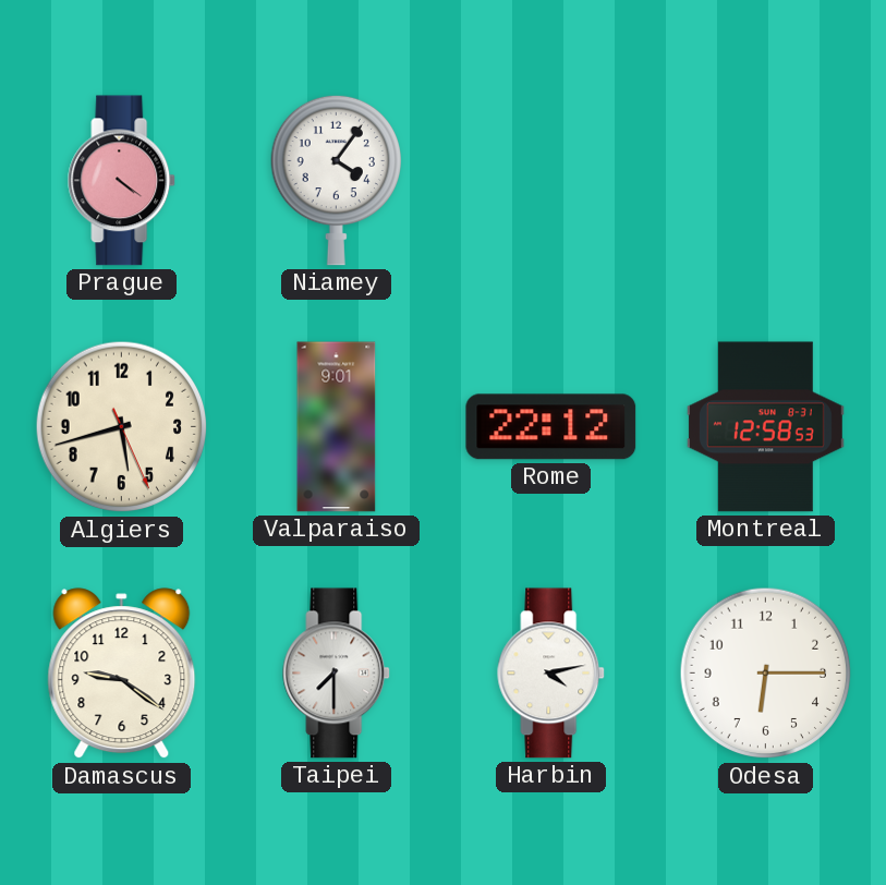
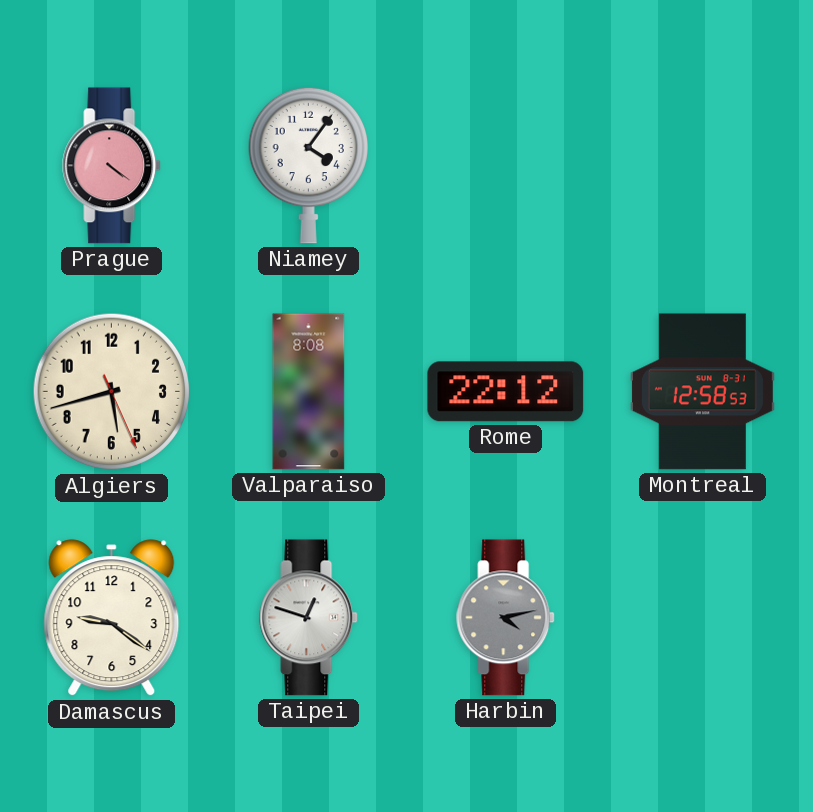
Valparaiso: 9:01 -> 8:08
Taipei: 7:30 -> 12:48
Harbin dial: white -> grey
Odesa: 6:15 -> none
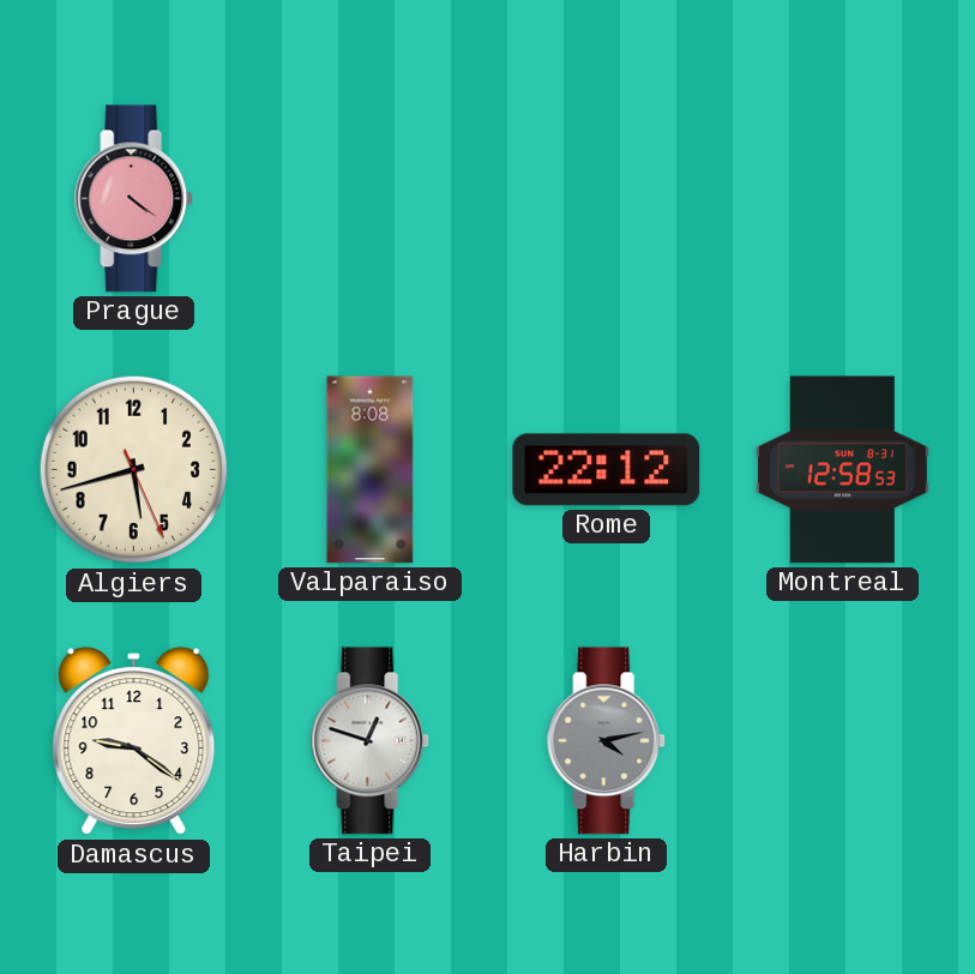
Niamey: 4:06 -> none
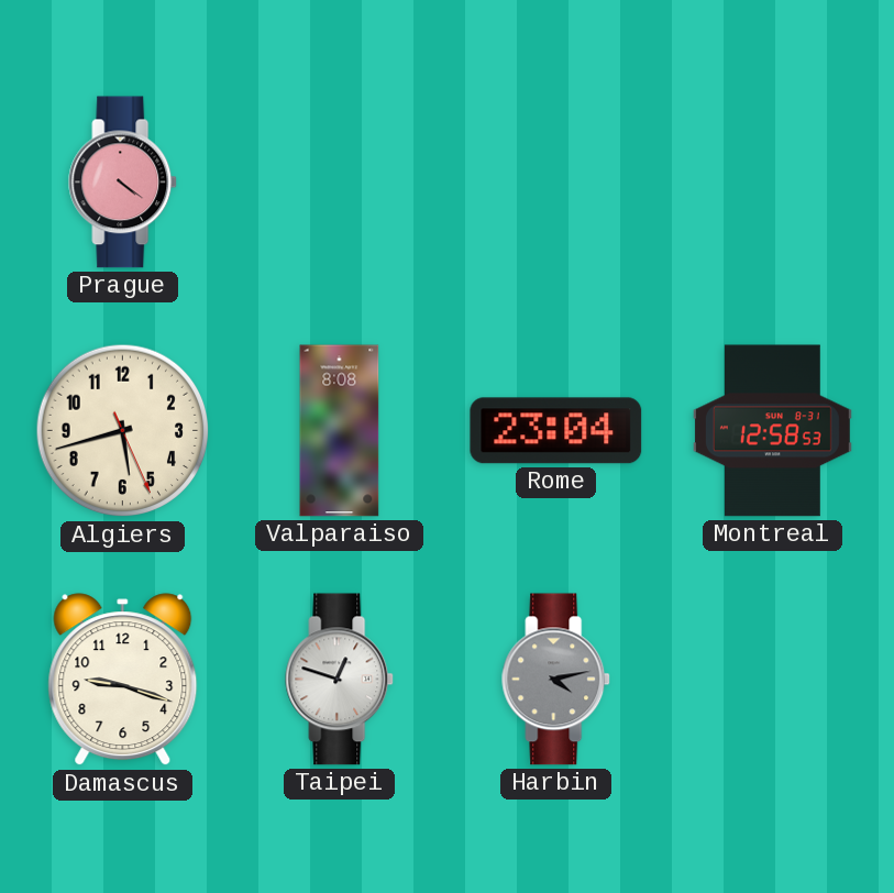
Rome: 22:12 -> 23:04
Damascus: 9:21 -> 9:18
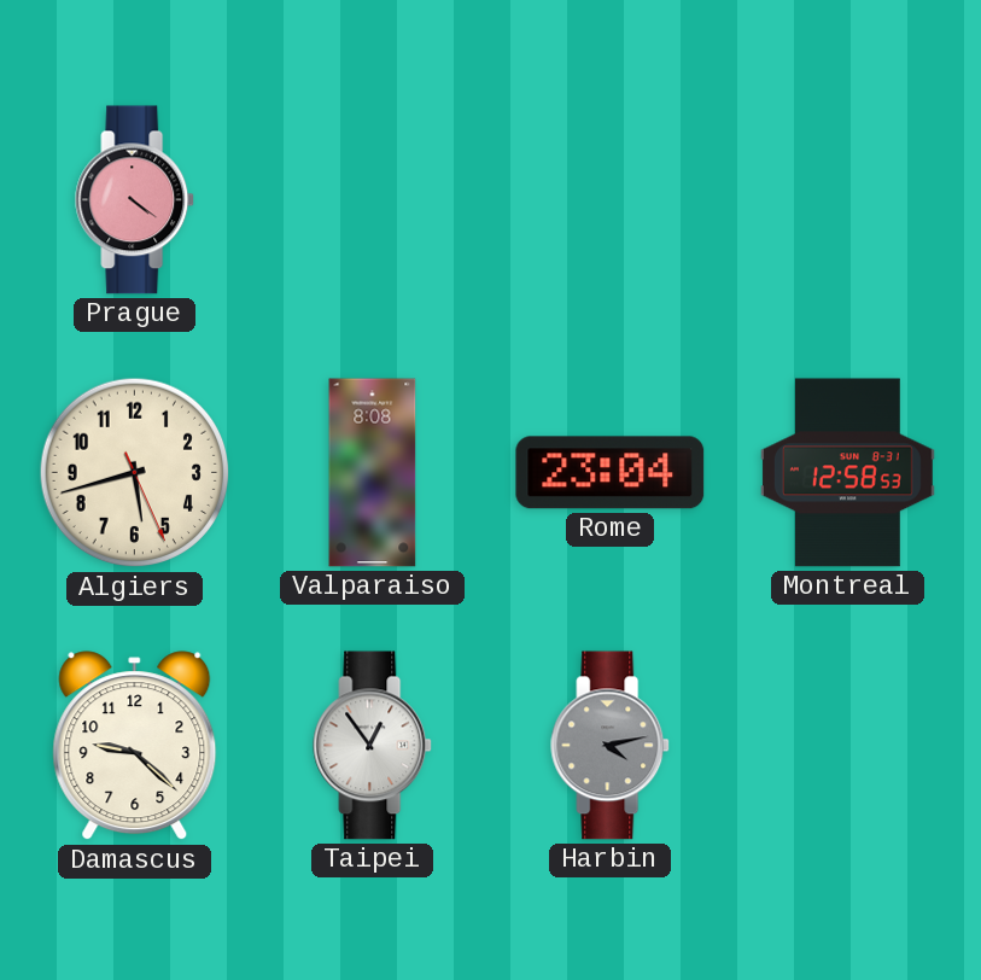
Damascus: 9:18 -> 9:22
Taipei: 12:48 -> 12:54
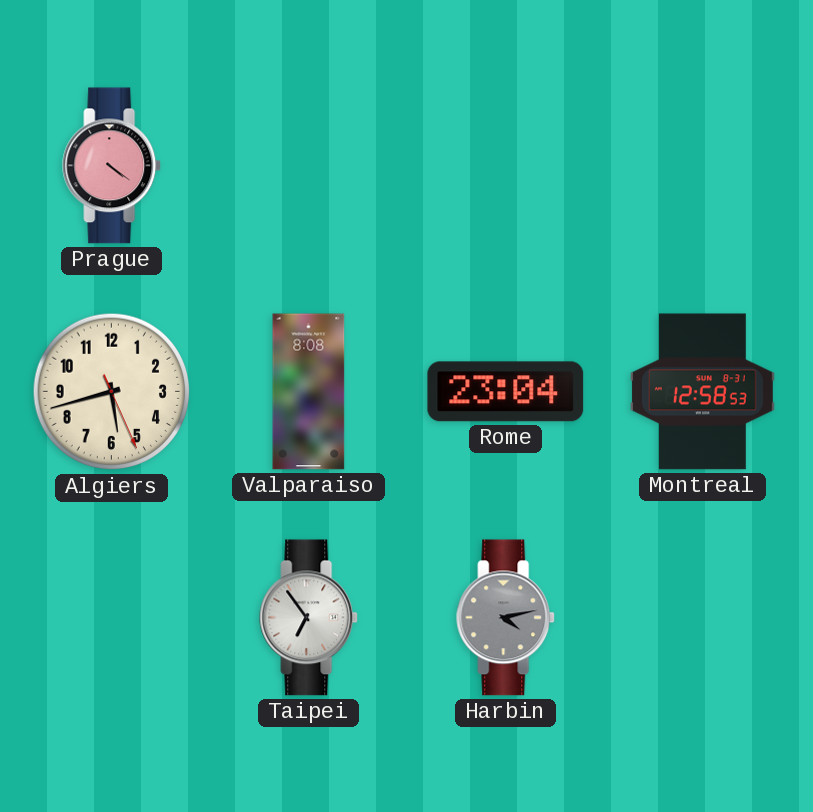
Damascus: 9:22 -> none
Taipei: 12:54 -> 6:54
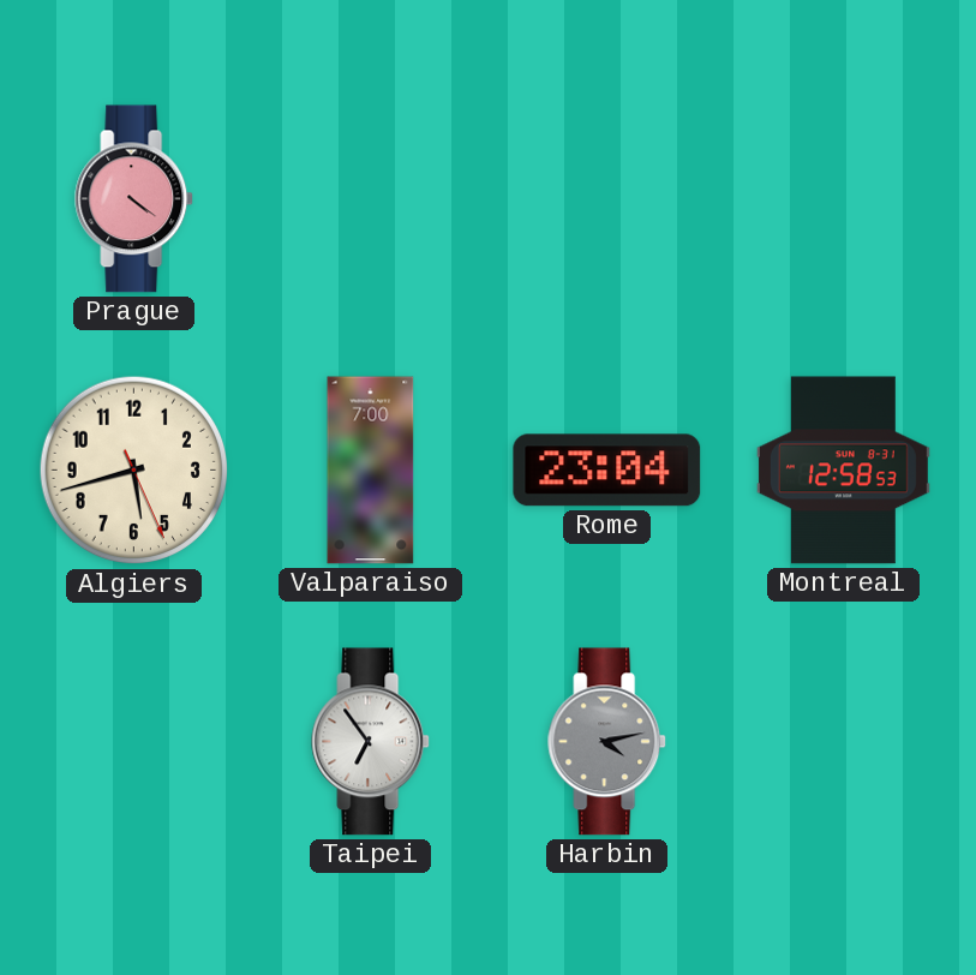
Valparaiso: 8:08 -> 7:00
